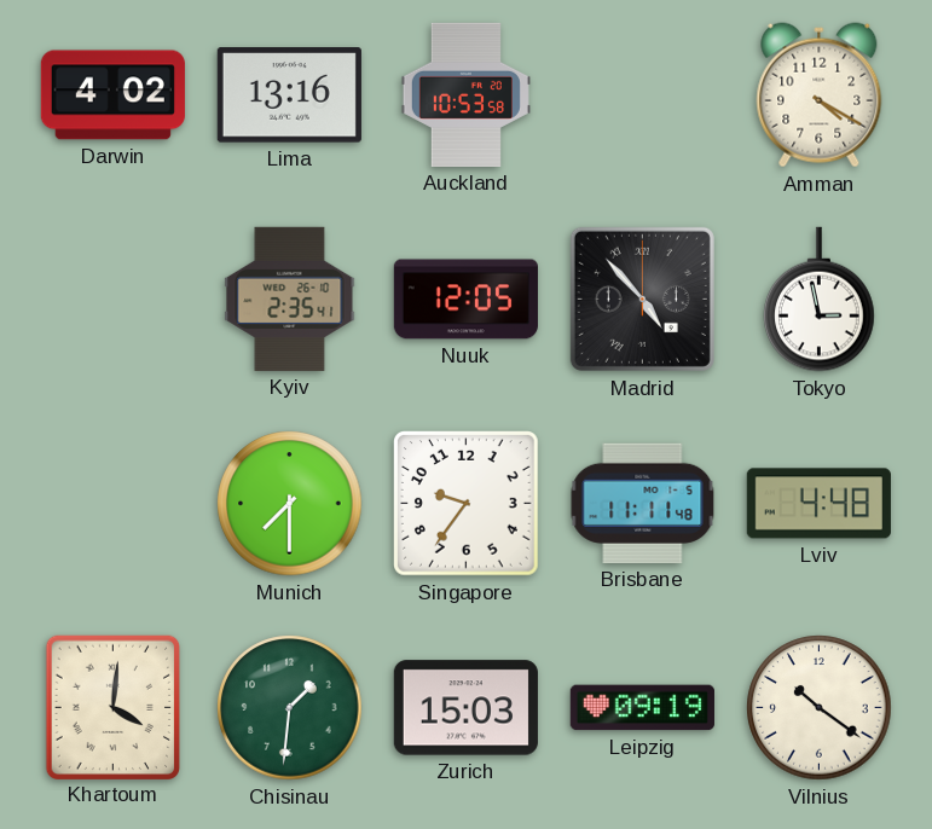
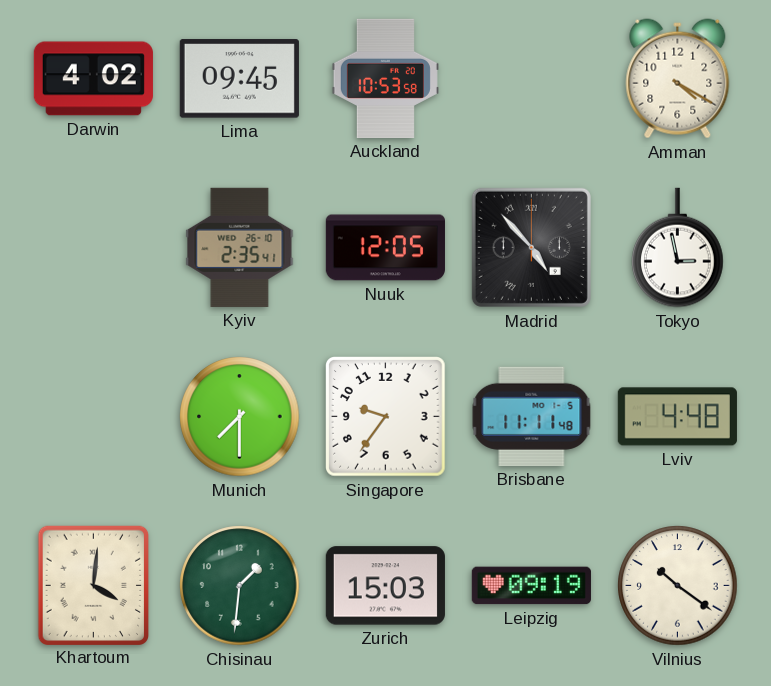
Lima: 13:16 -> 09:45
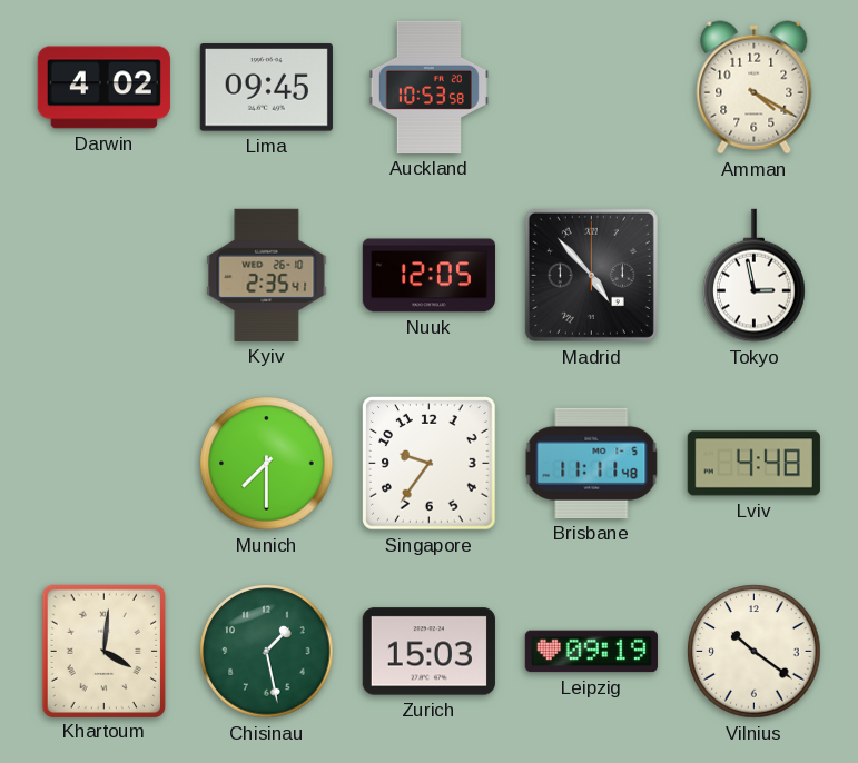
Chisinau: 1:31 -> 1:28
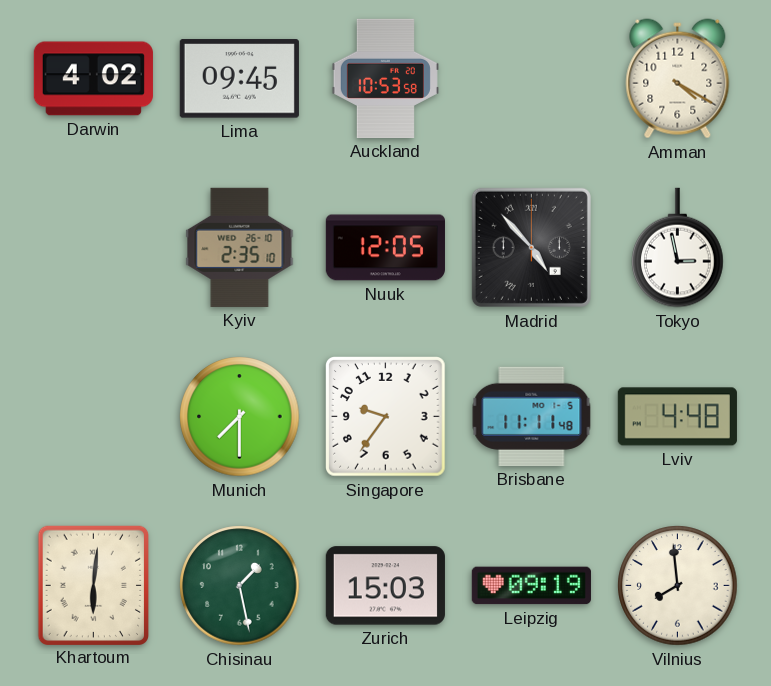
Kyiv: 2:35:41 -> 2:35:10
Khartoum: 4:01 -> 6:01
Vilnius: 10:21 -> 7:59
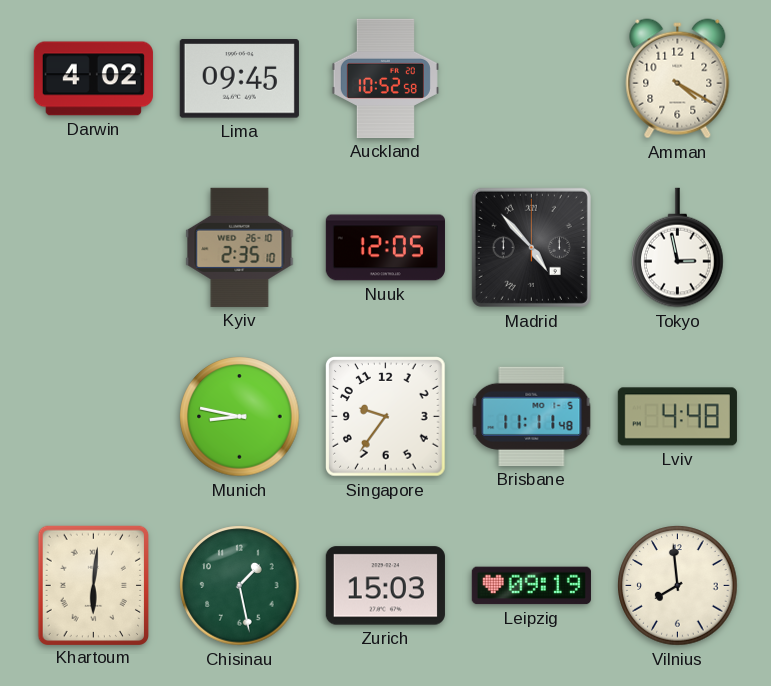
Auckland: 10:53 -> 10:52
Munich: 7:30 -> 8:47
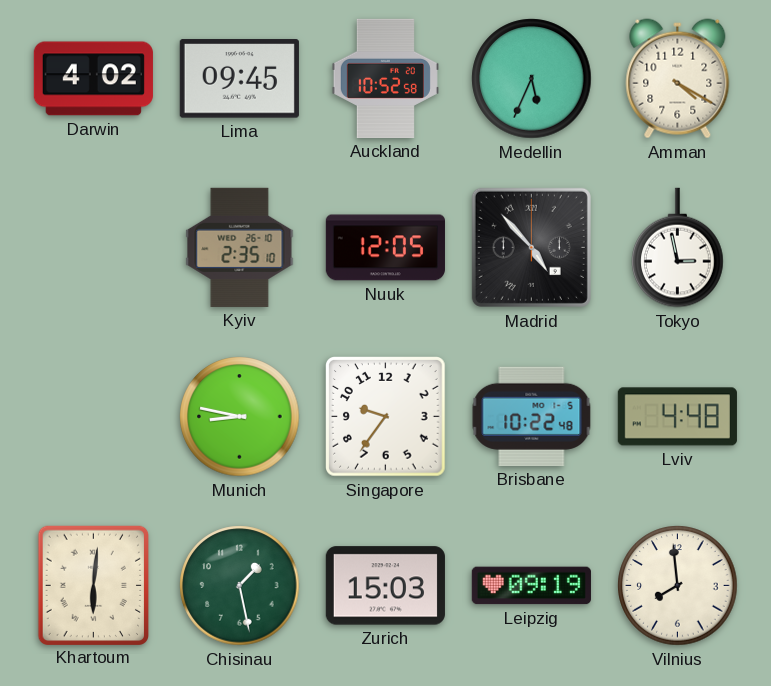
Medellin: none -> 5:34
Brisbane: 11:11 -> 10:22
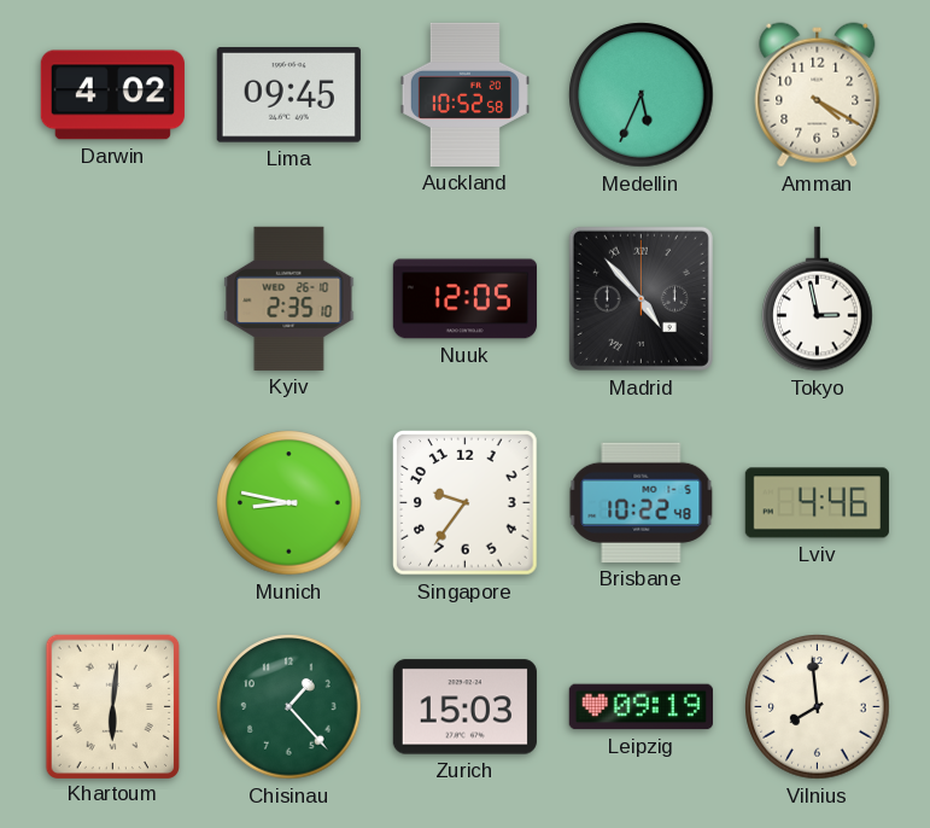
Lviv: 4:48 -> 4:46
Chisinau: 1:28 -> 1:23
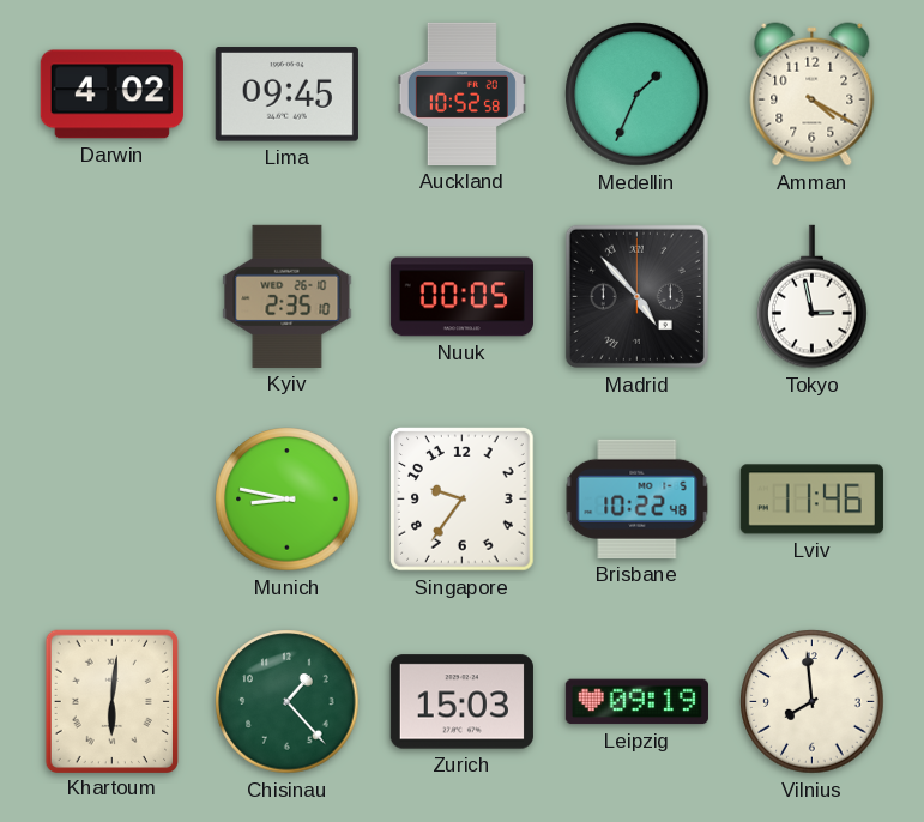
Medellin: 5:34 -> 1:34
Nuuk: 12:05 -> 00:05
Lviv: 4:46 -> 11:46
